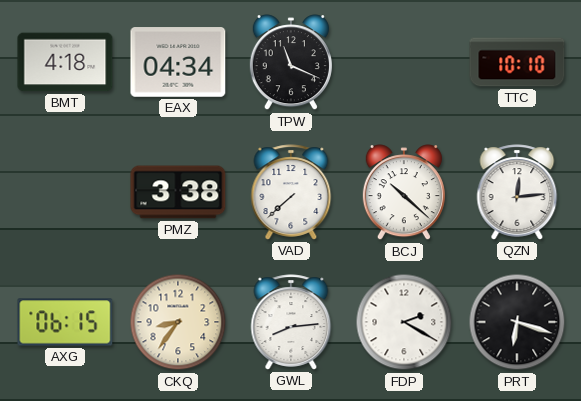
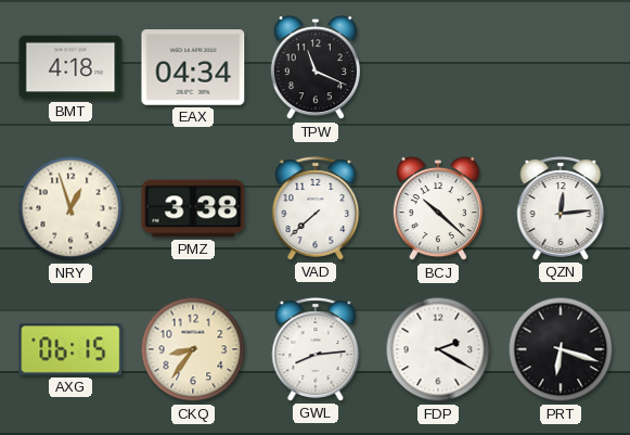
TTC: 10:10 -> none
NRY: none -> 12:57
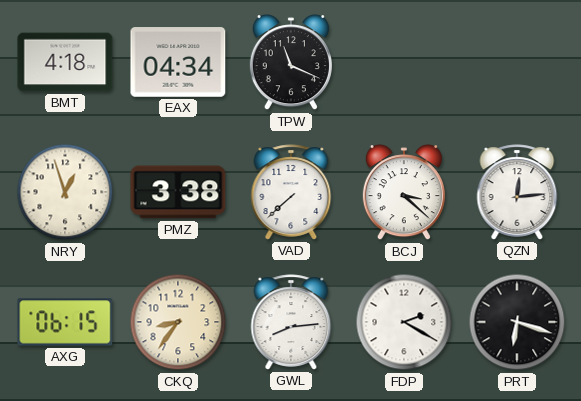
BCJ: 10:22 -> 3:22
